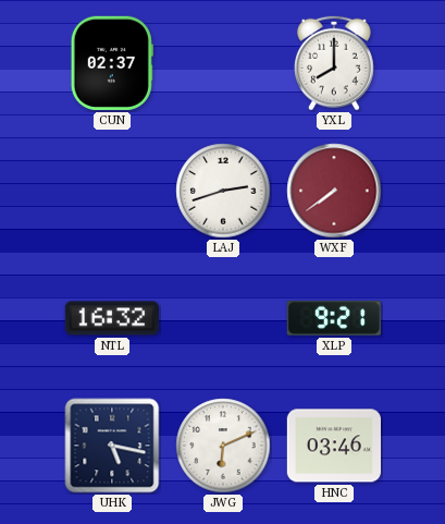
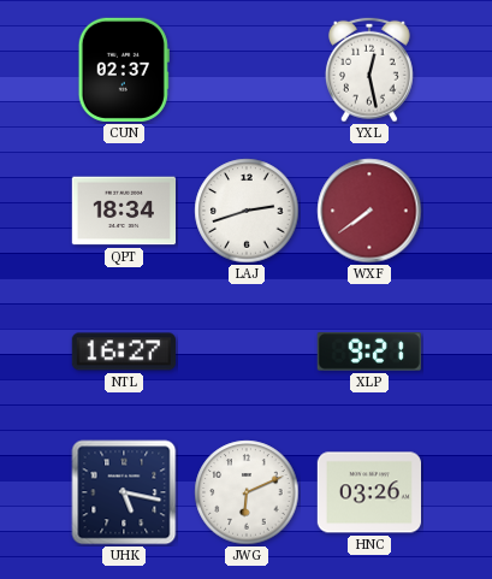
YXL: 8:00 -> 12:28
QPT: none -> 18:34
NTL: 16:32 -> 16:27
HNC: 03:46 -> 03:26
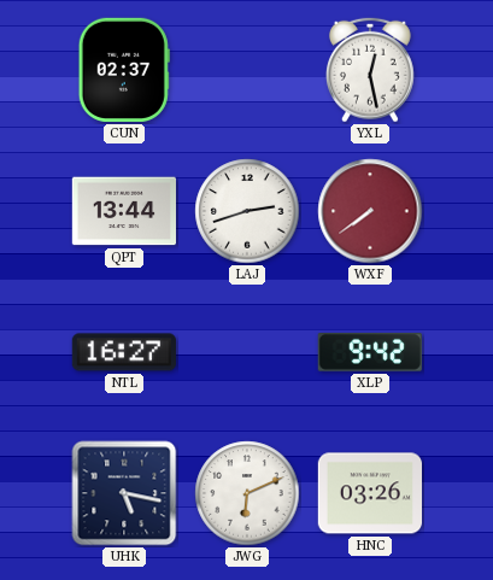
QPT: 18:34 -> 13:44
XLP: 9:21 -> 9:42
